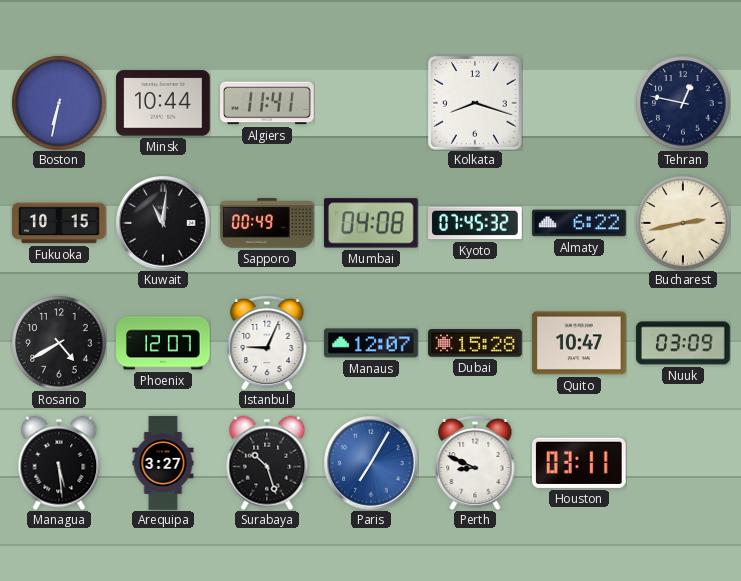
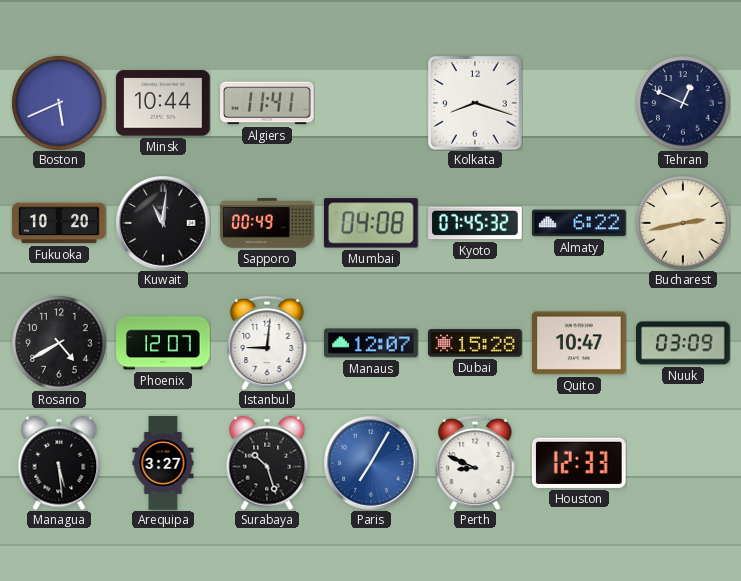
Boston: 6:32 -> 5:41
Tehran: 12:47 -> 12:49
Fukuoka: 10:15 -> 10:20
Istanbul: 9:04 -> 9:01
Houston: 03:11 -> 12:33
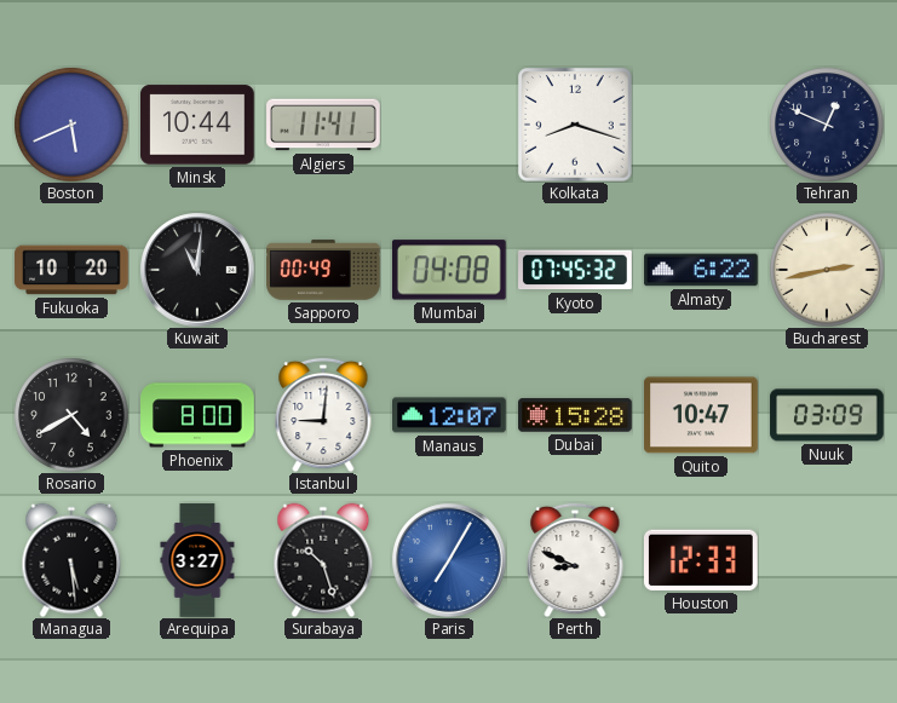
Phoenix: 12:07 -> 8:00
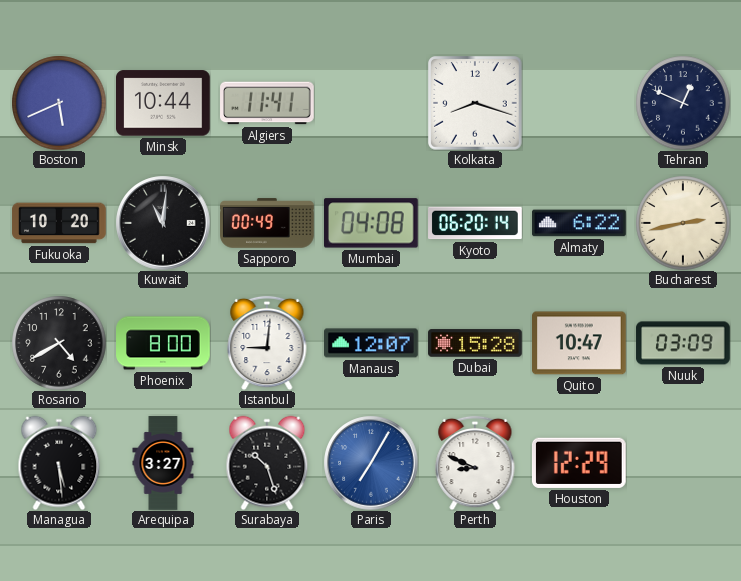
Kyoto: 07:45 -> 06:20
Houston: 12:33 -> 12:29
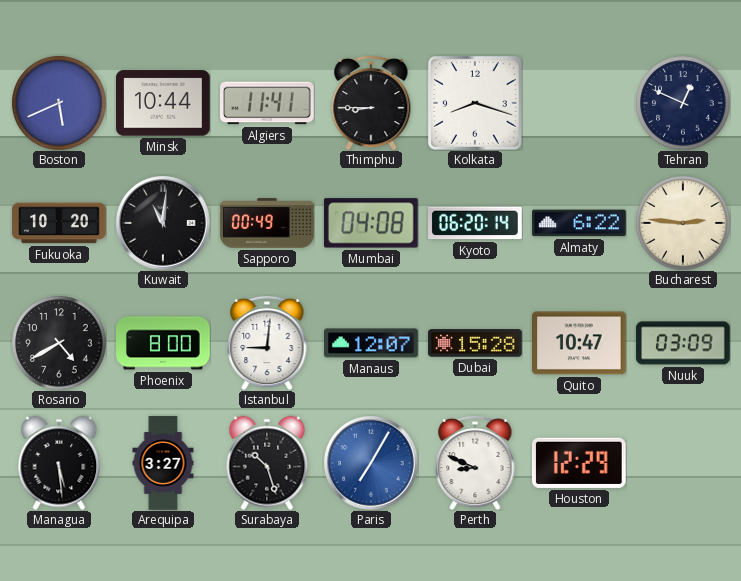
Thimphu: none -> 8:45
Bucharest: 2:43 -> 2:46
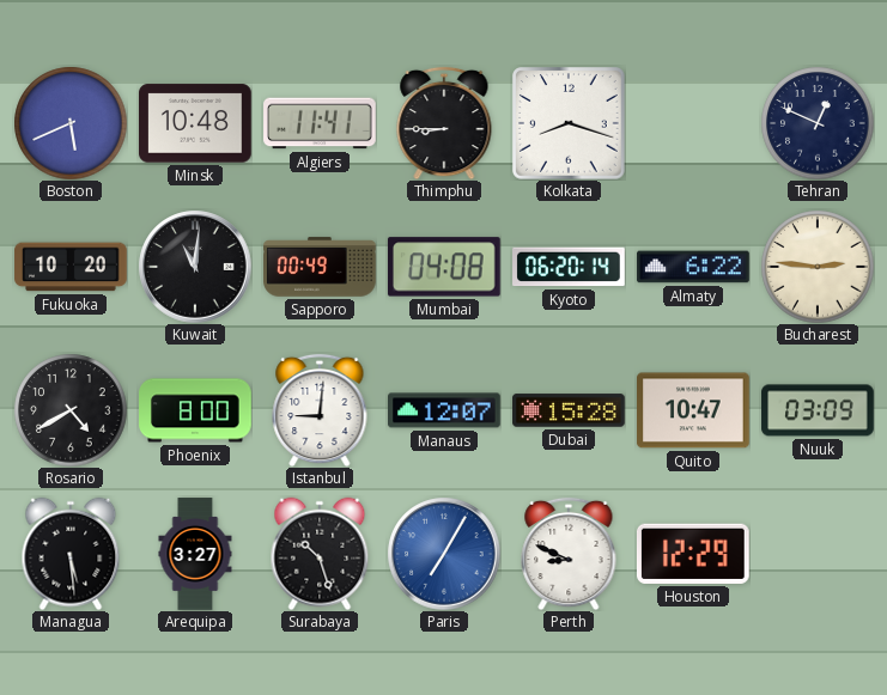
Minsk: 10:44 -> 10:48
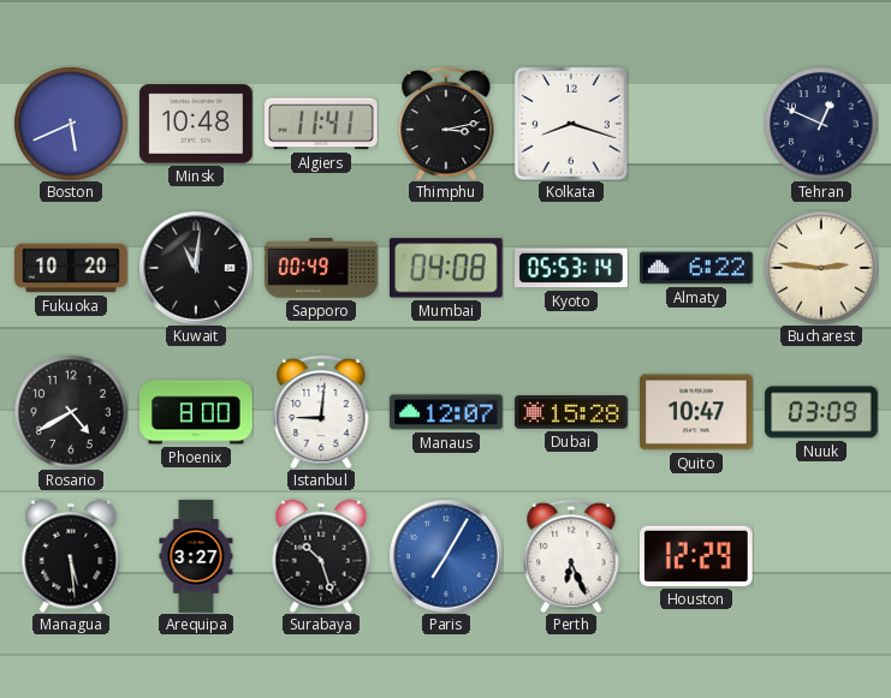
Thimphu: 8:45 -> 3:13
Kyoto: 06:20 -> 05:53
Perth: 8:49 -> 6:26
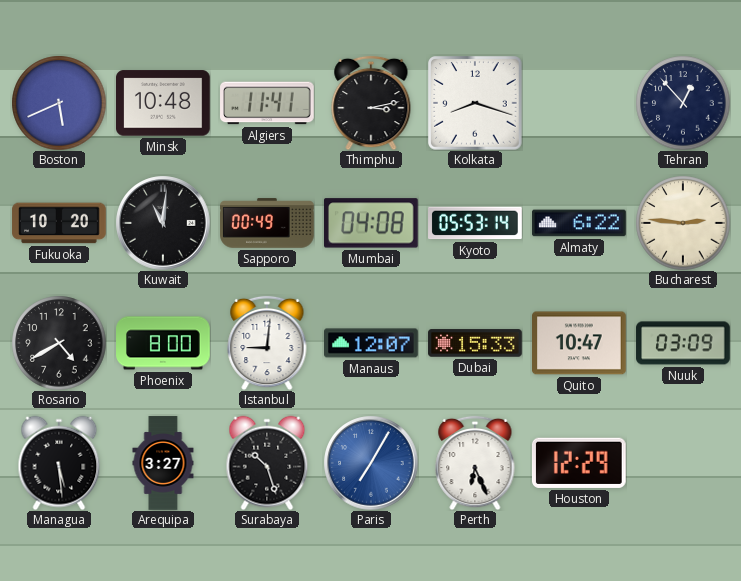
Tehran: 12:49 -> 12:53
Dubai: 15:28 -> 15:33
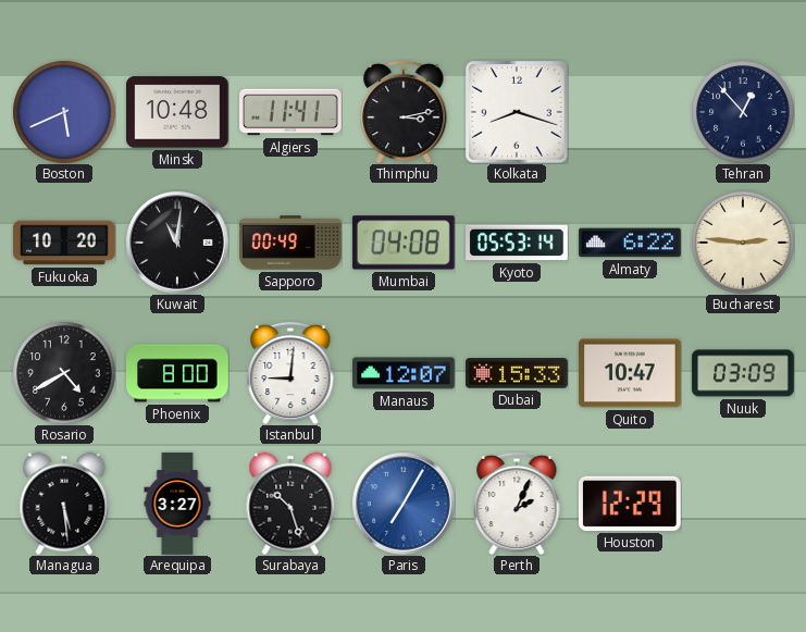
Perth: 6:26 -> 2:04
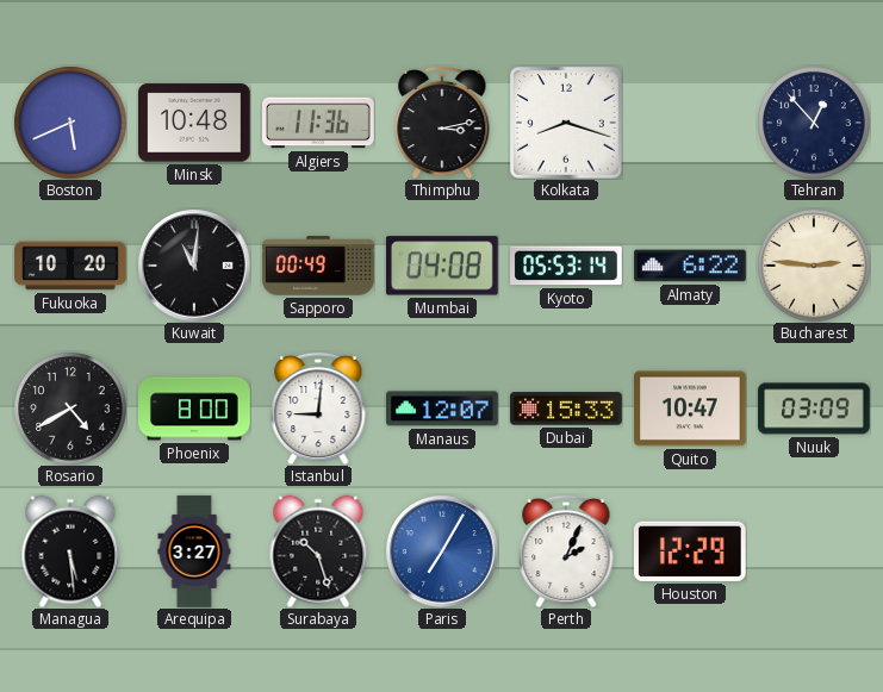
Algiers: 11:41 -> 11:36
